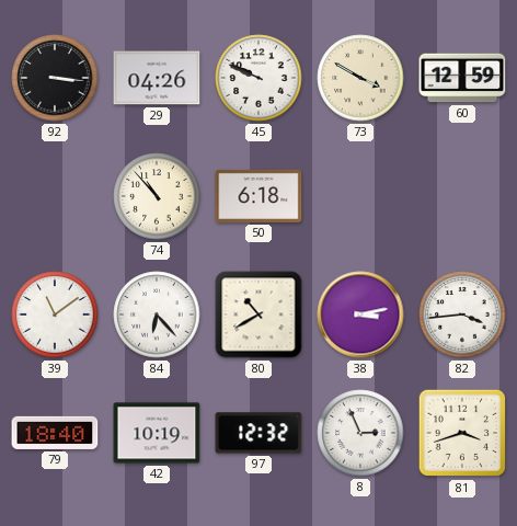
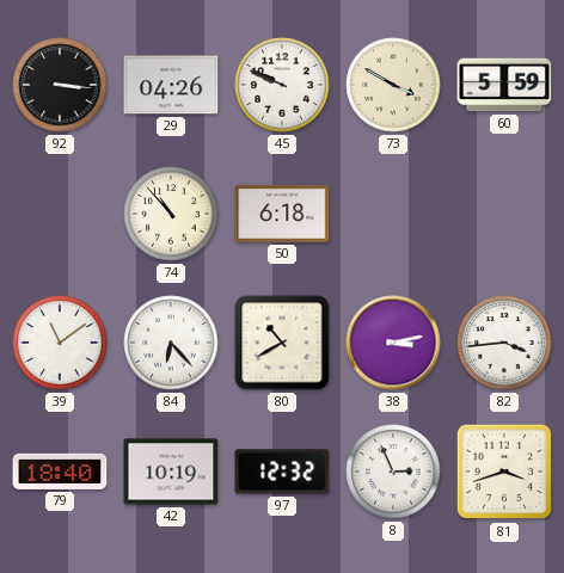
60: 12:59 -> 5:59
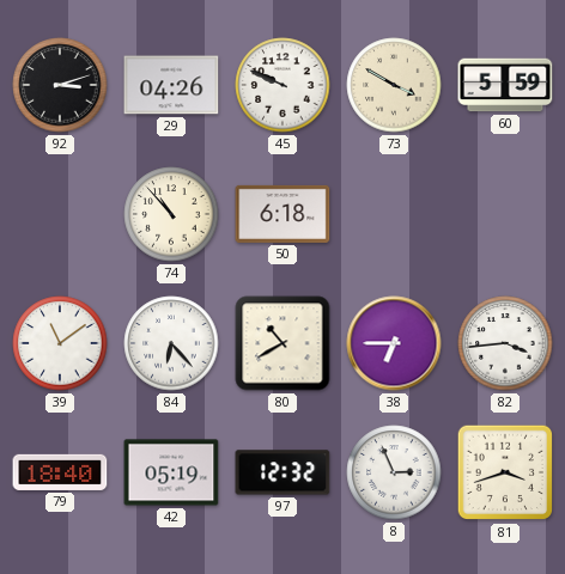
92: 3:16 -> 3:12
38: 3:13 -> 6:45
42: 10:19 -> 05:19
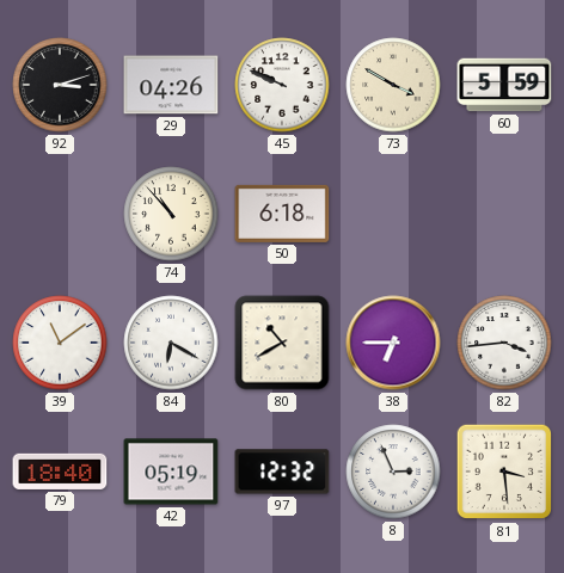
84: 6:23 -> 6:20
81: 3:42 -> 3:29
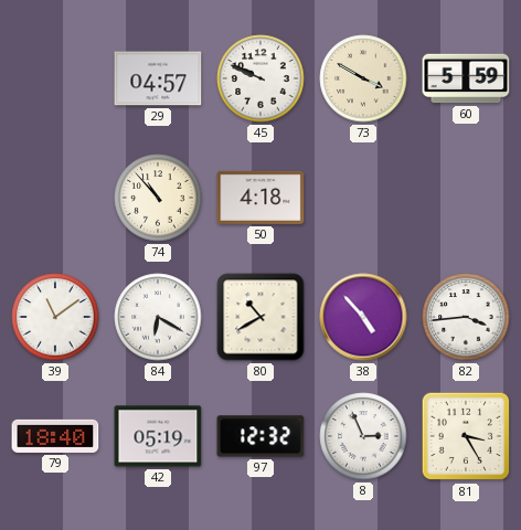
92: 3:12 -> none
29: 04:26 -> 04:57
50: 6:18 -> 4:18
38: 6:45 -> 4:53
81: 3:29 -> 3:25
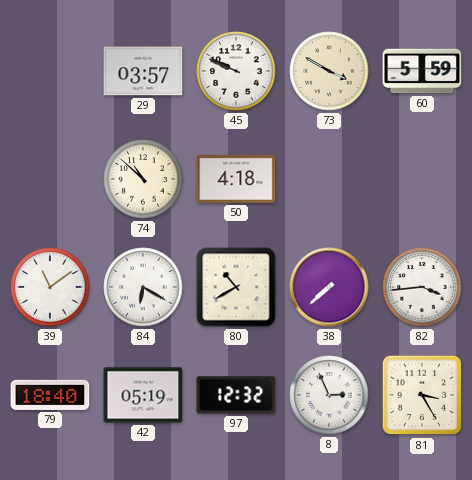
29: 04:57 -> 03:57
74: 10:53 -> 10:52
38: 4:53 -> 7:38
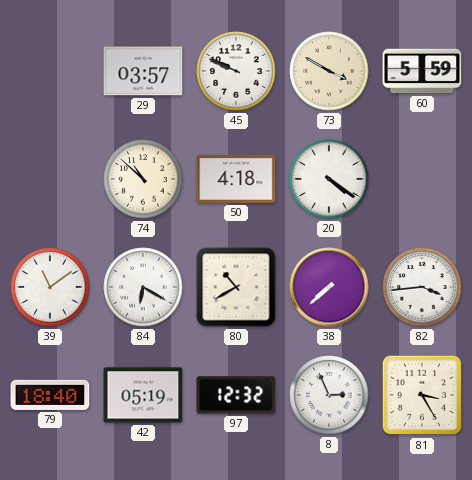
20: none -> 4:21
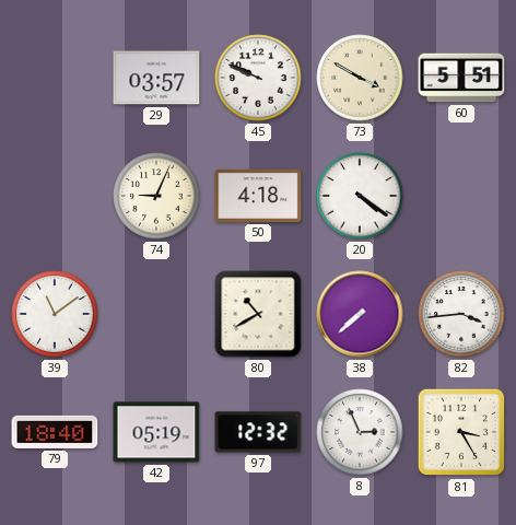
60: 5:59 -> 5:51
74: 10:52 -> 9:04
84: 6:20 -> none
